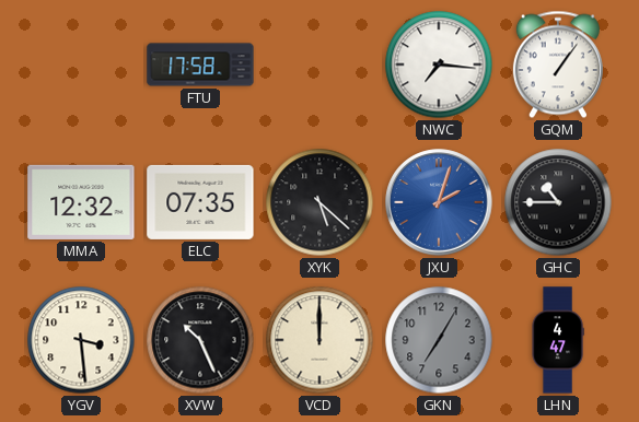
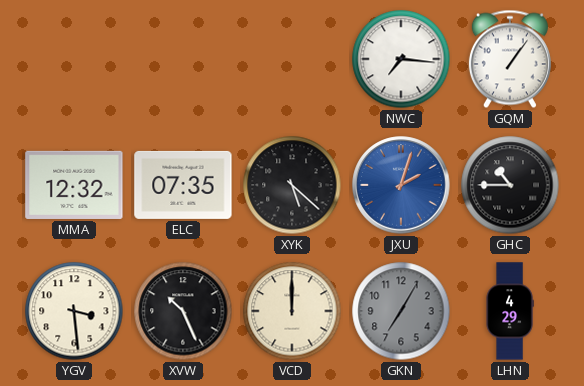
FTU: 17:58 -> none
LHN: 4:47 -> 4:29
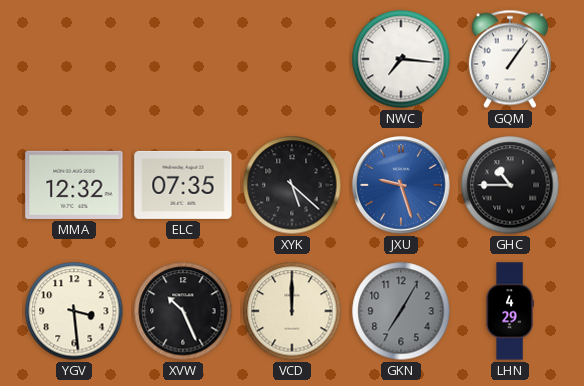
JXU: 2:03 -> 9:27
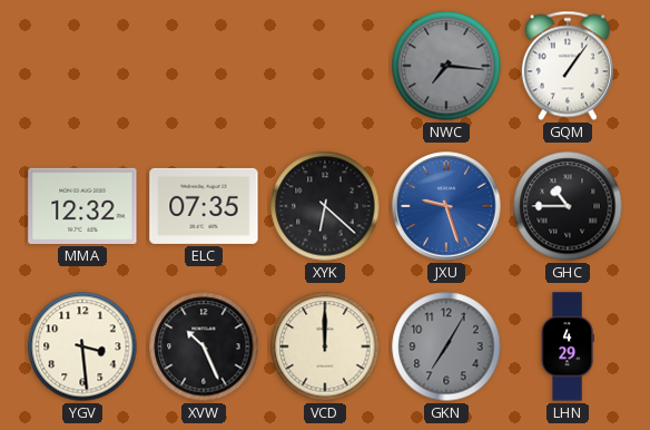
NWC dial: white -> grey
XYK: 5:22 -> 6:22
